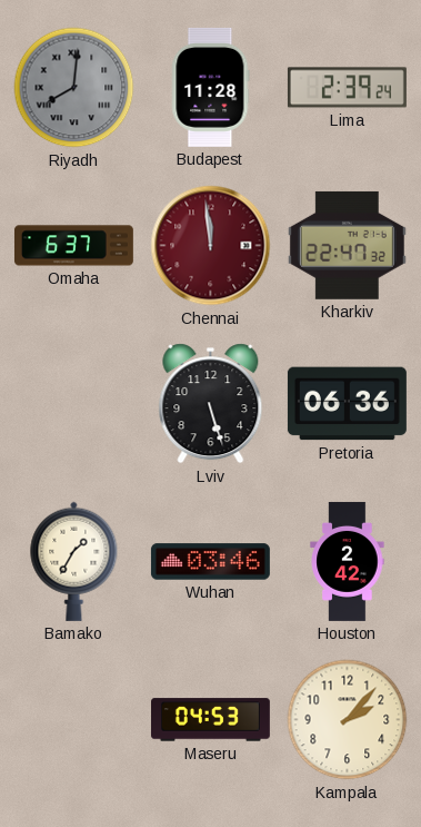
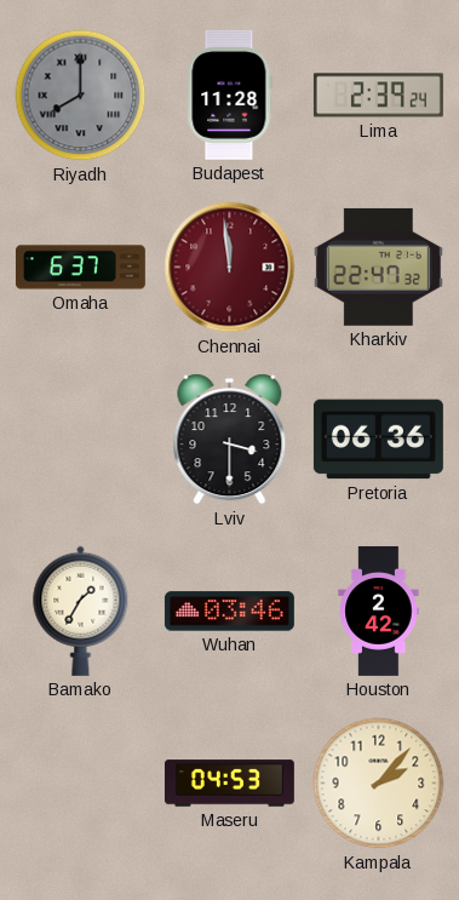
Riyadh: 8:01 -> 8:00
Lviv: 5:27 -> 3:30
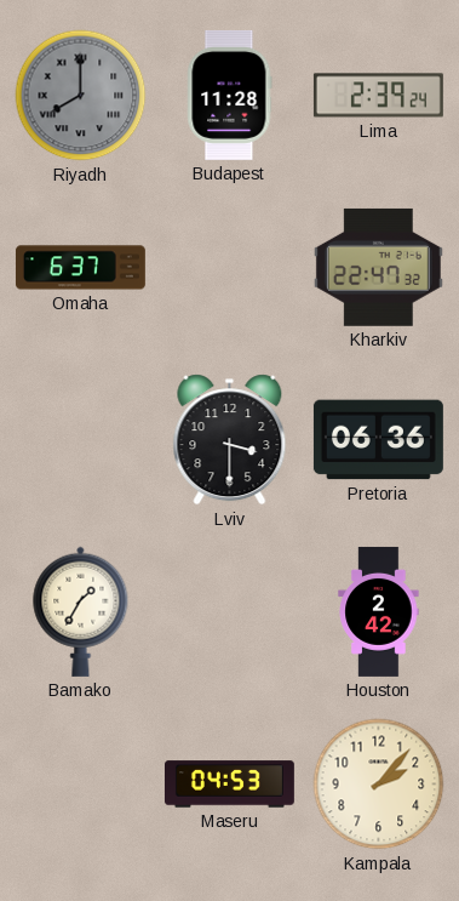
Chennai: 11:59 -> none
Wuhan: 03:46 -> none
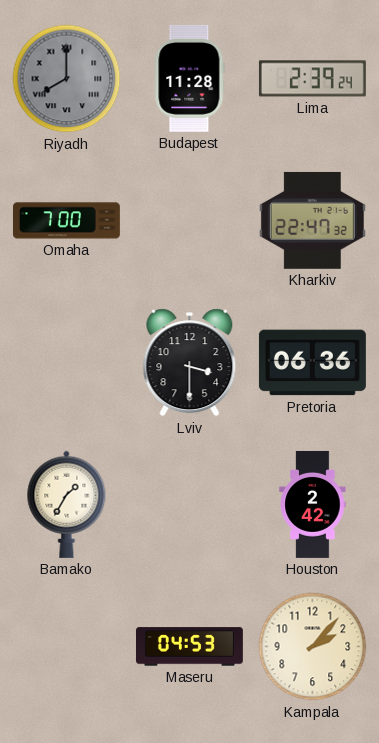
Omaha: 6:37 -> 7:00
